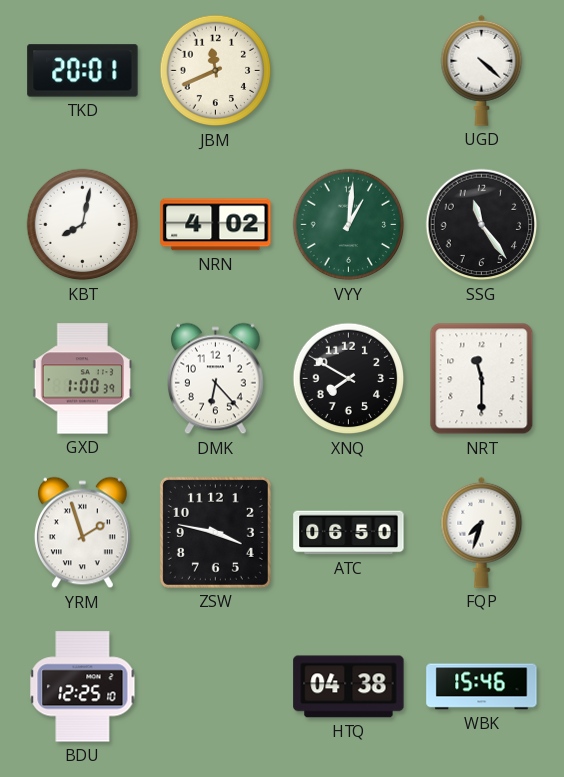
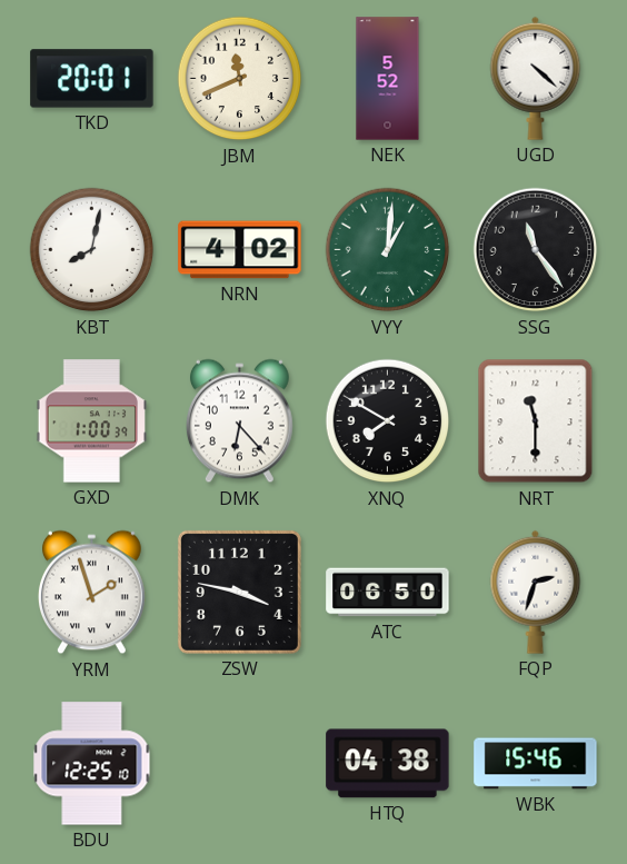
NEK: none -> 5:52
FQP: 7:33 -> 2:33
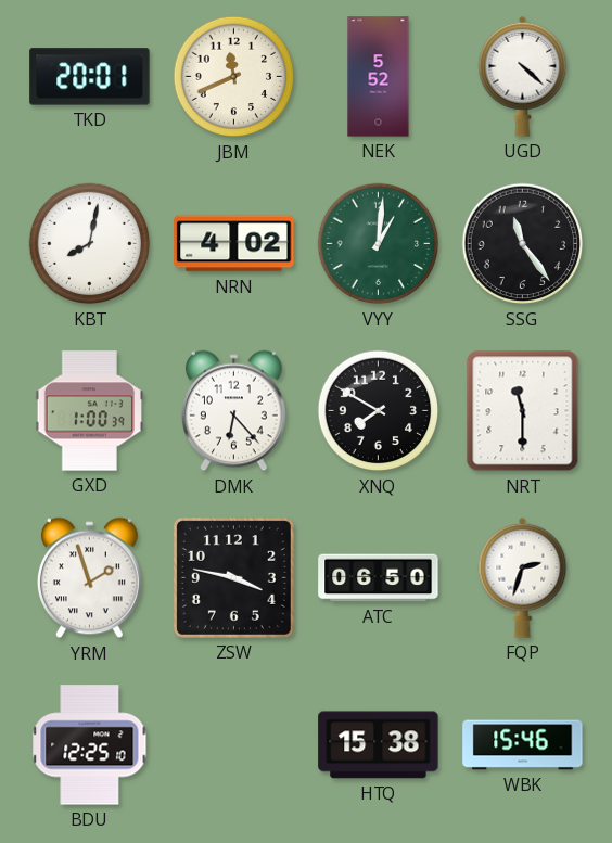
HTQ: 04:38 -> 15:38
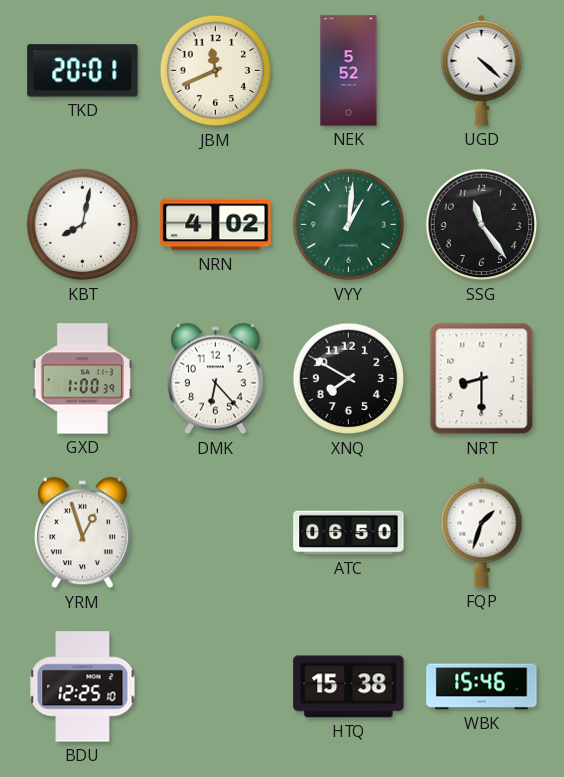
NRT: 11:30 -> 8:30
YRM: 1:57 -> 12:57
ZSW: 3:47 -> none
FQP: 2:33 -> 1:33
